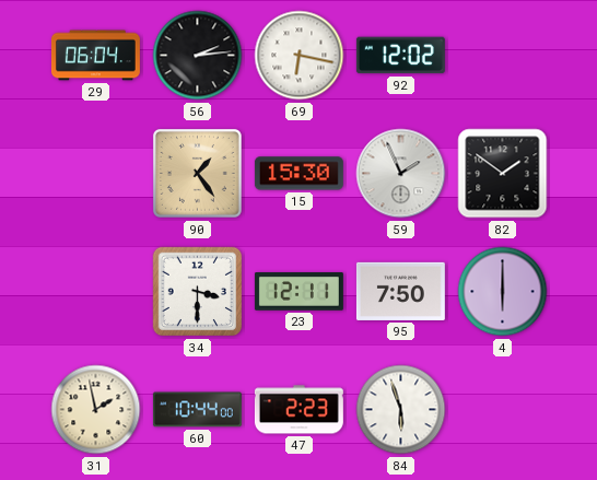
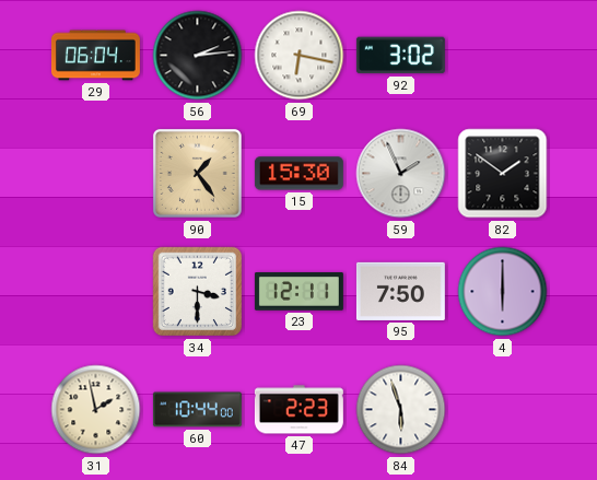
92: 12:02 -> 3:02
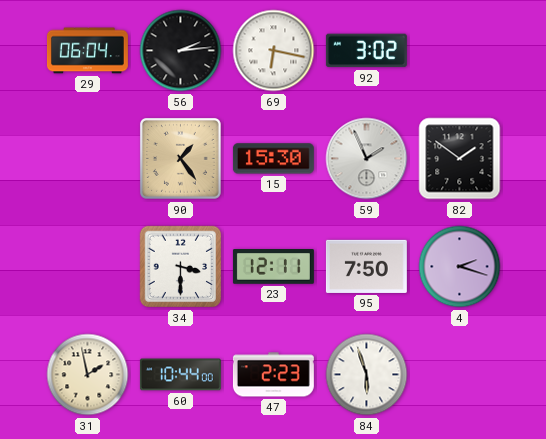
4: 6:00 -> 2:18
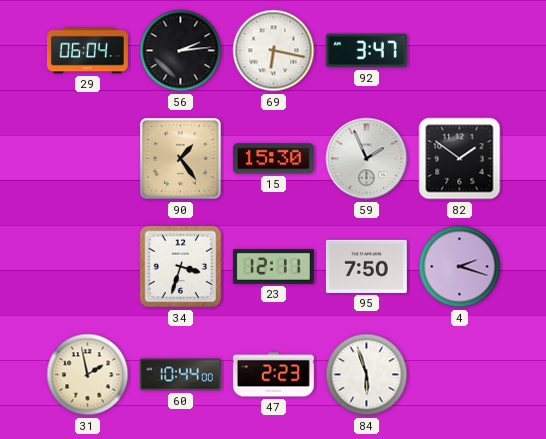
92: 3:02 -> 3:47
34: 3:30 -> 3:33
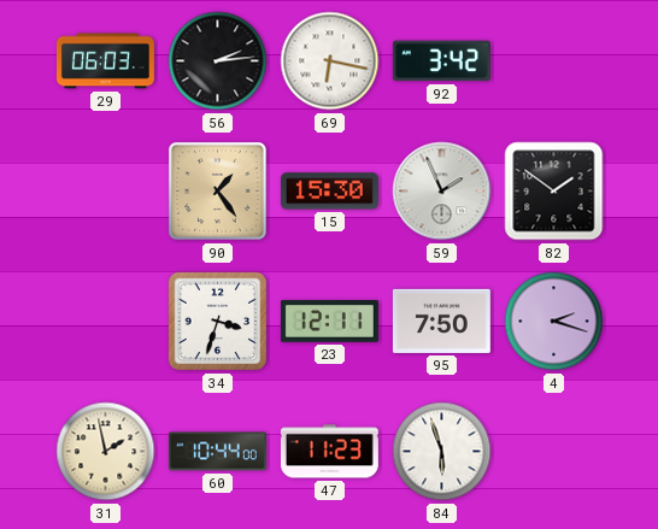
29: 06:04 -> 06:03
92: 3:47 -> 3:42
47: 2:23 -> 11:23
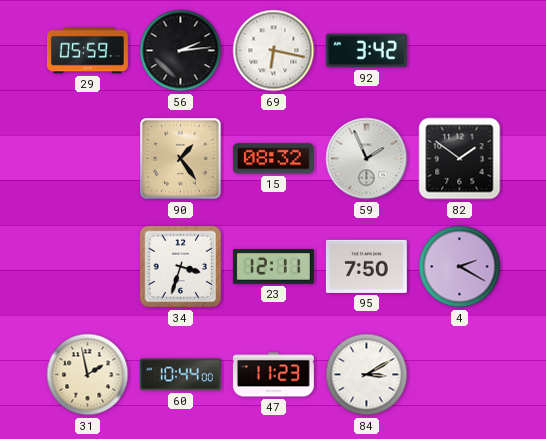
29: 06:03 -> 05:59
15: 15:30 -> 08:32
4: 2:18 -> 2:20
84: 5:57 -> 3:10
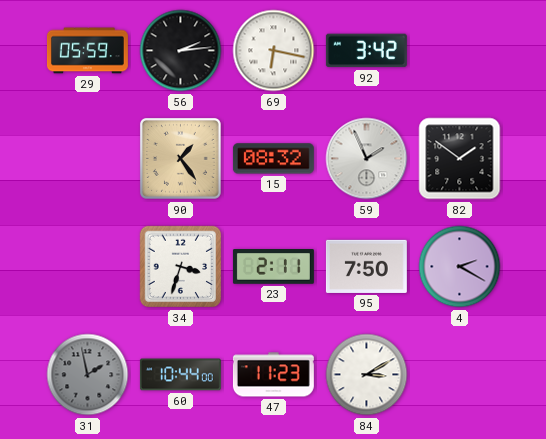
23: 12:11 -> 2:11
31 dial: cream -> grey
